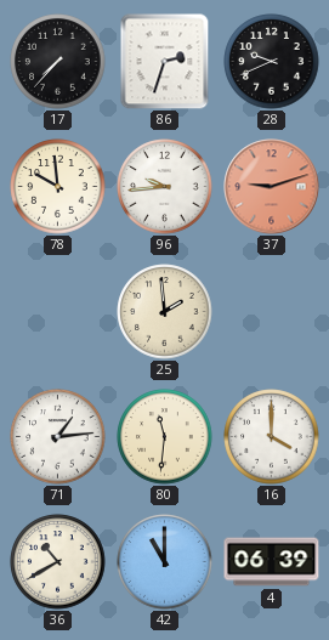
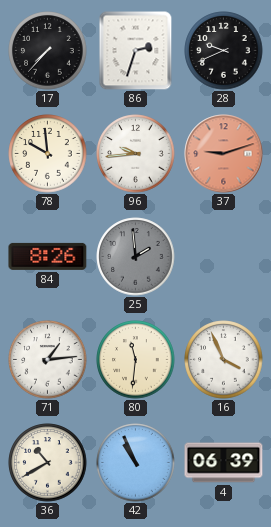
84: none -> 8:26
25 dial: cream -> grey
16: 4:00 -> 3:56
42: 11:00 -> 10:56
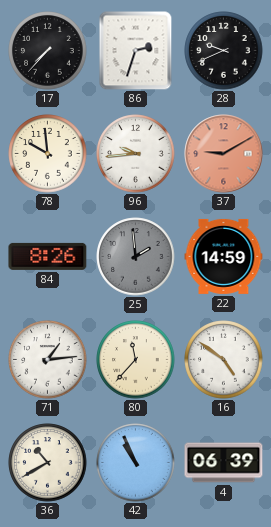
37: 9:12 -> 9:10
22: none -> 14:59
80: 11:31 -> 11:37
16: 3:56 -> 4:51
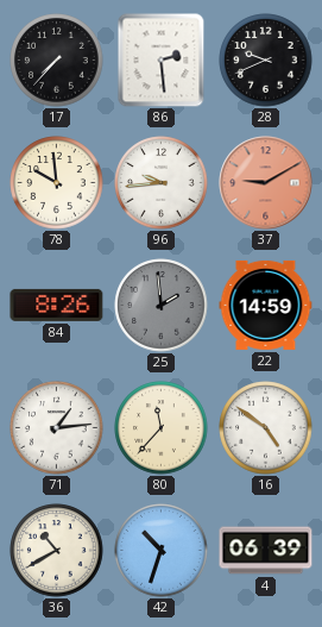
86: 2:33 -> 2:29
42: 10:56 -> 10:33
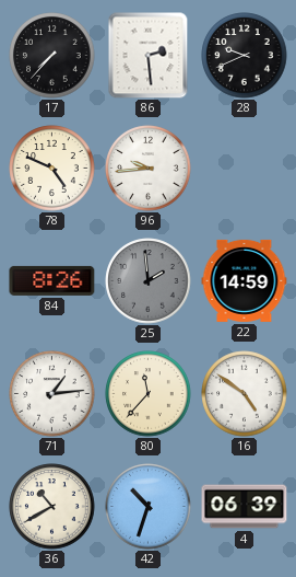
78: 9:59 -> 4:49
37: 9:10 -> none
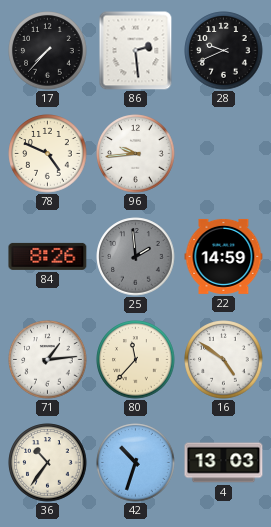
36: 10:40 -> 10:36
4: 06:39 -> 13:03
